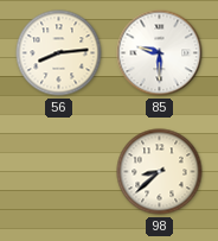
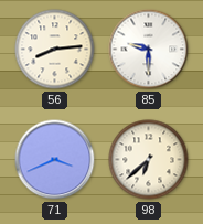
71: none -> 3:41
98: 8:38 -> 6:38
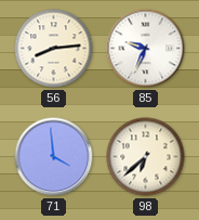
85: 9:30 -> 9:34
71: 3:41 -> 3:59
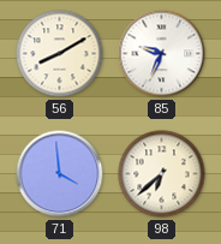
56: 8:14 -> 8:10
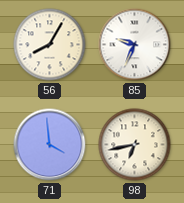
56: 8:10 -> 8:05
98: 6:38 -> 6:43
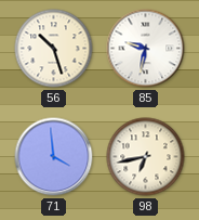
56: 8:05 -> 10:27
85: 9:34 -> 9:32
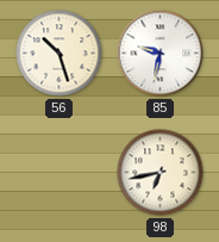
71: 3:59 -> none
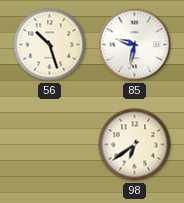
98: 6:43 -> 6:39
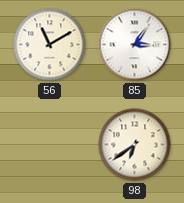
56: 10:27 -> 11:10
85: 9:32 -> 3:06
